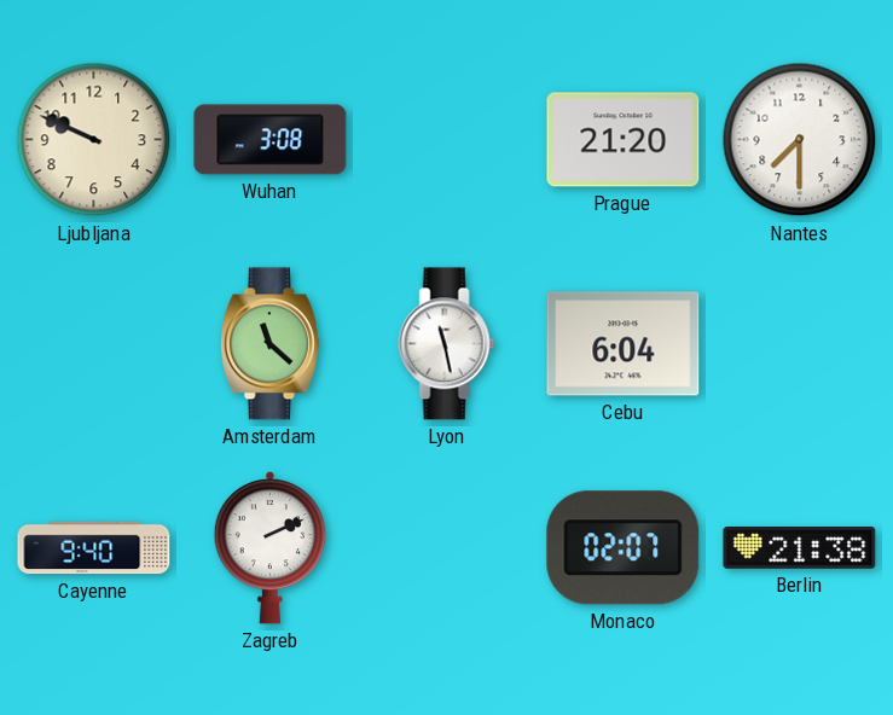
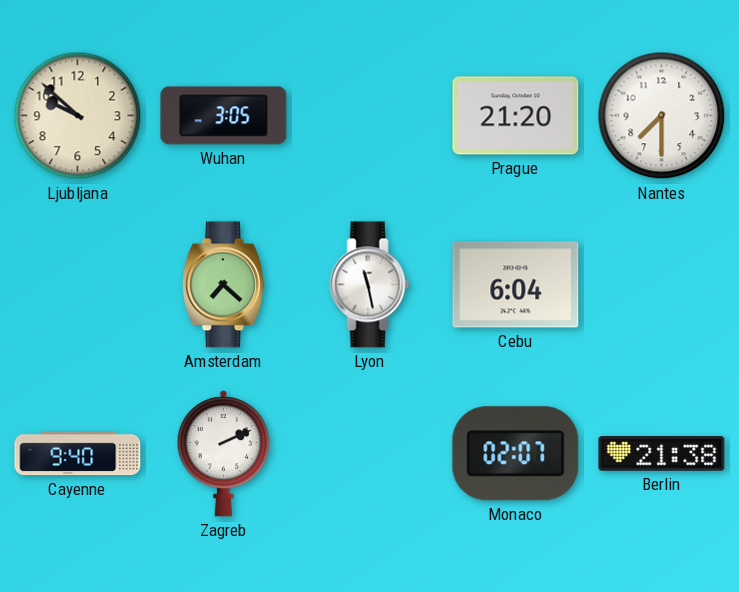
Ljubljana: 9:49 -> 9:52
Wuhan: 3:08 -> 3:05
Amsterdam: 11:22 -> 7:22
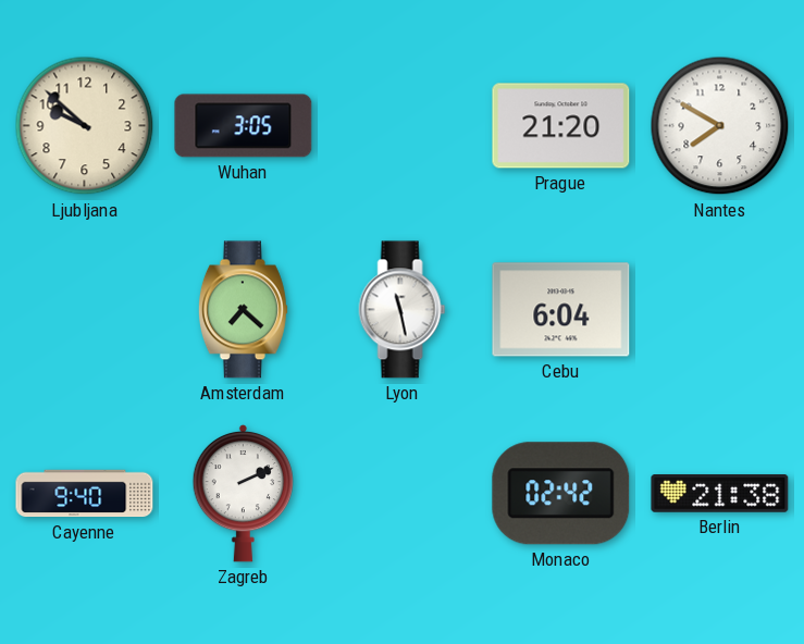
Nantes: 7:30 -> 7:50
Monaco: 02:07 -> 02:42
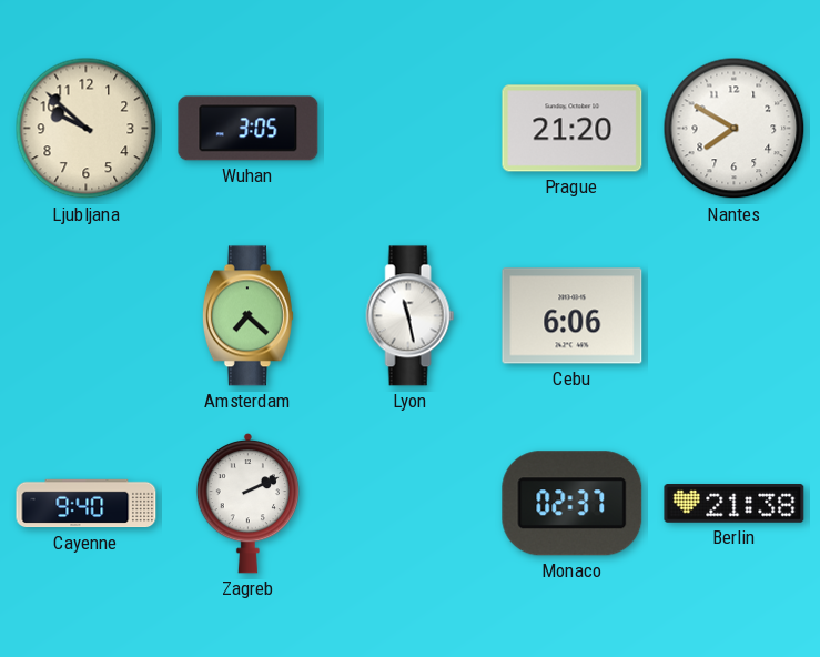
Cebu: 6:04 -> 6:06
Monaco: 02:42 -> 02:37
